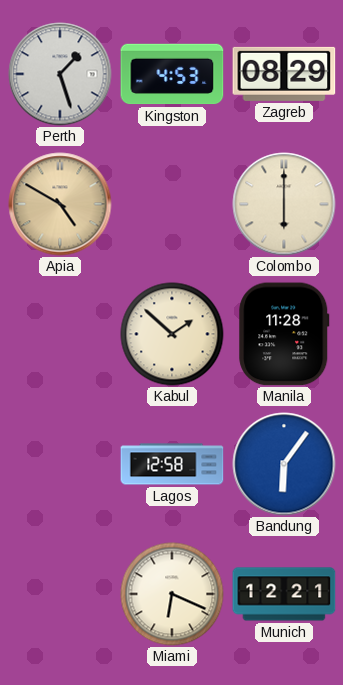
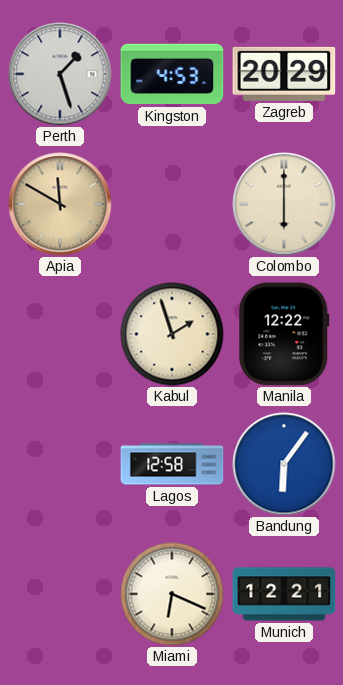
Zagreb: 08:29 -> 20:29
Apia: 4:50 -> 11:50
Kabul: 1:52 -> 1:57
Manila: 11:28 -> 12:22
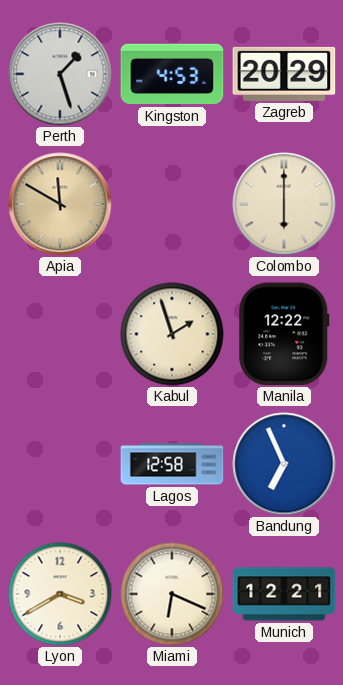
Bandung: 6:06 -> 6:56
Lyon: none -> 3:40
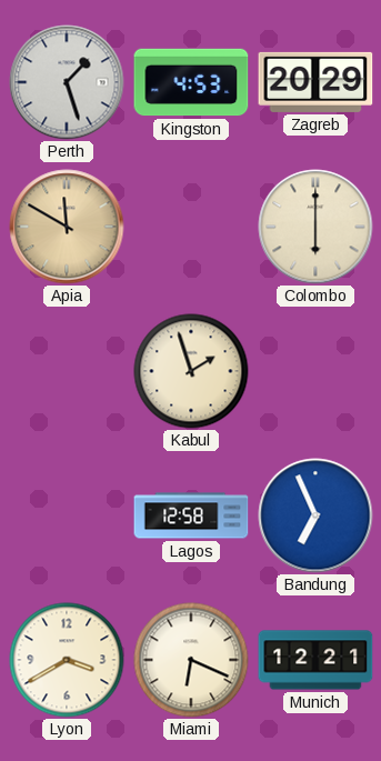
Manila: 12:22 -> none
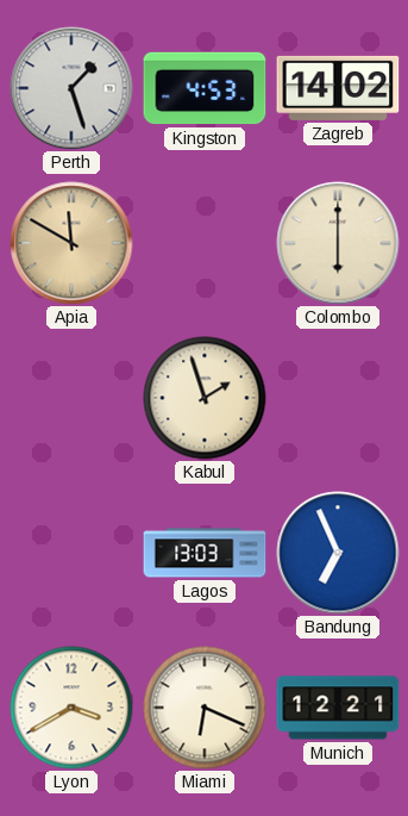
Zagreb: 20:29 -> 14:02
Lagos: 12:58 -> 13:03
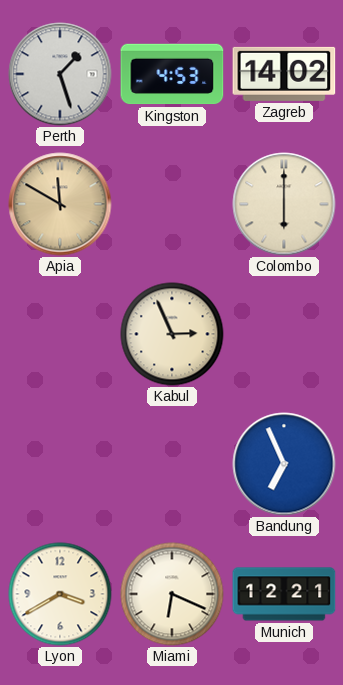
Kabul: 1:57 -> 2:56
Lagos: 13:03 -> none
